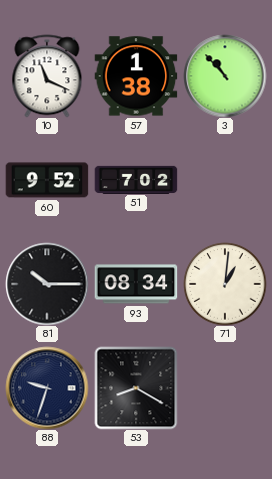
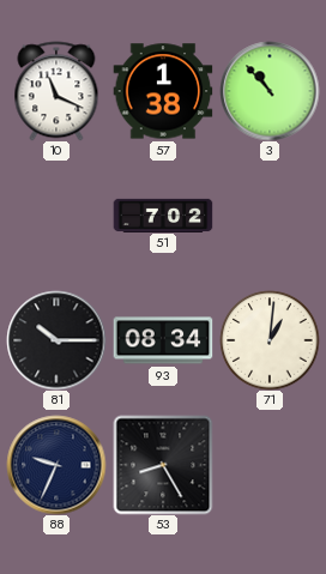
60: 9:52 -> none
88: 9:33 -> 9:34
53: 8:20 -> 8:25
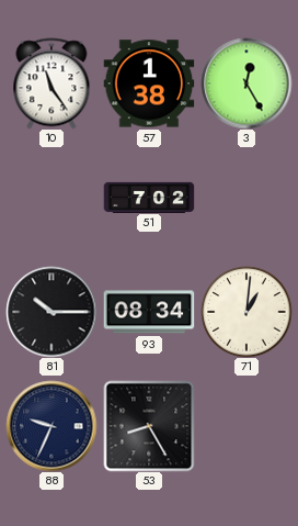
10: 11:19 -> 11:24
3: 10:53 -> 12:25
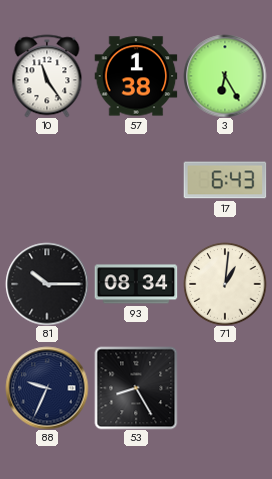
3: 12:25 -> 6:25
51: 7:02 -> none
17: none -> 6:43
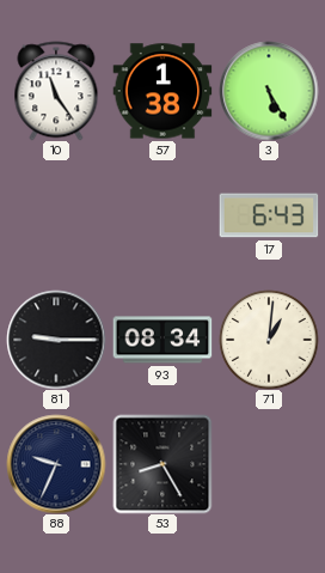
3: 6:25 -> 5:25
81: 10:15 -> 9:15
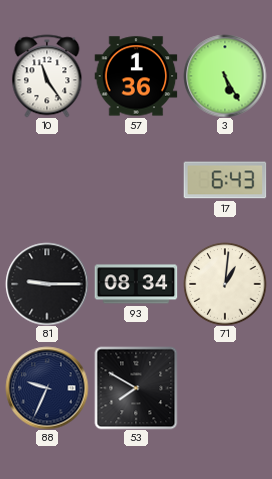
57: 1:38 -> 1:36
53: 8:25 -> 7:50
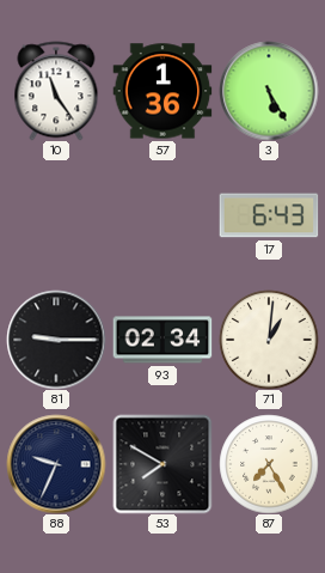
93: 08:34 -> 02:34
87: none -> 7:25
